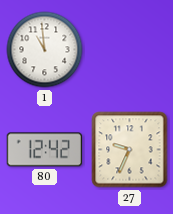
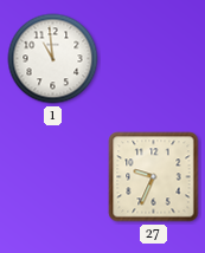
80: 12:42 -> none
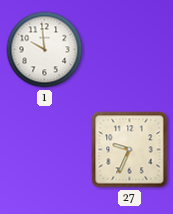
1: 10:59 -> 9:59
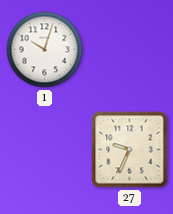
1: 9:59 -> 10:03
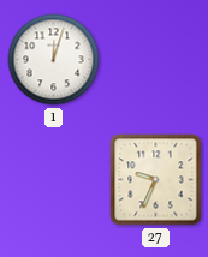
1: 10:03 -> 12:03
